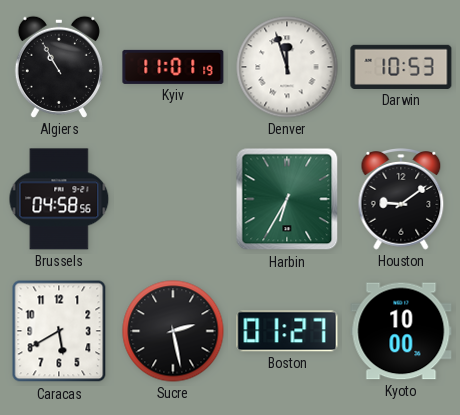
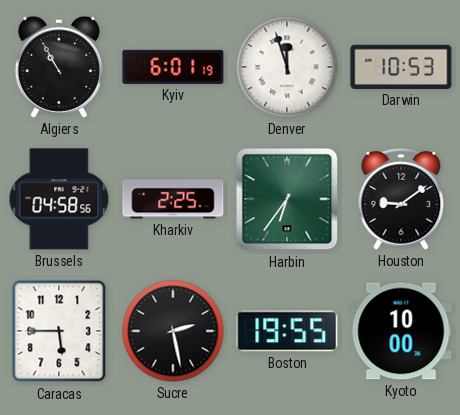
Kyiv: 11:01 -> 6:01
Kharkiv: none -> 2:25
Harbin: 6:35 -> 6:36
Caracas: 5:40 -> 5:45
Boston: 01:27 -> 19:55
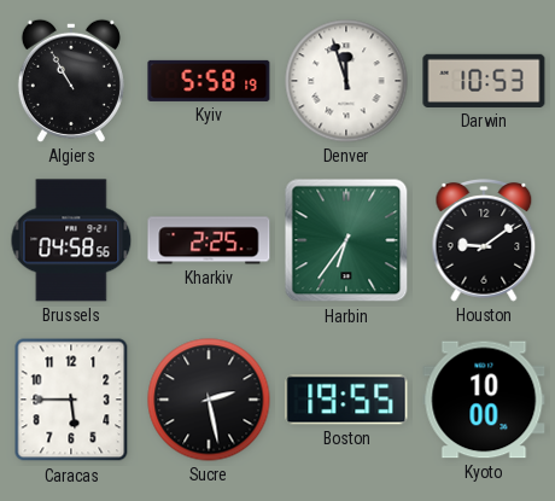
Kyiv: 6:01 -> 5:58
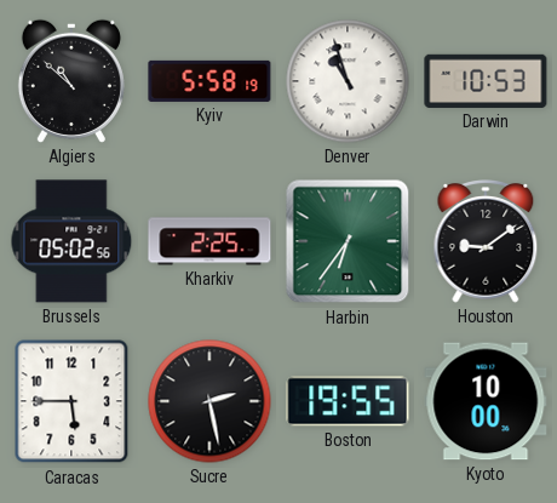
Algiers: 10:55 -> 10:52
Denver: 11:57 -> 10:57
Brussels: 04:58 -> 05:02
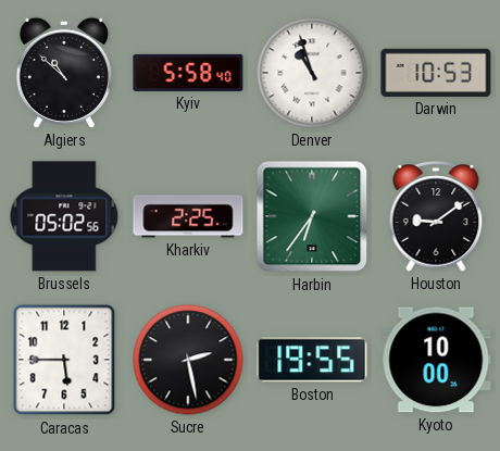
Kyiv: 5:58:19 -> 5:58:40
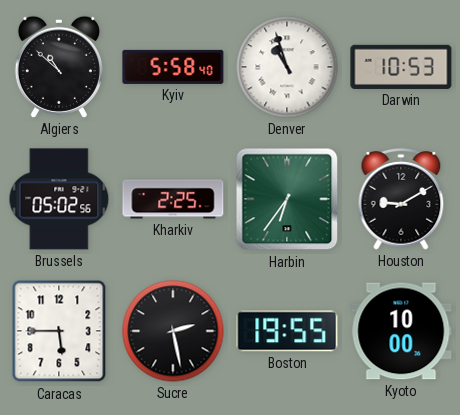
Houston: 9:09 -> 9:10
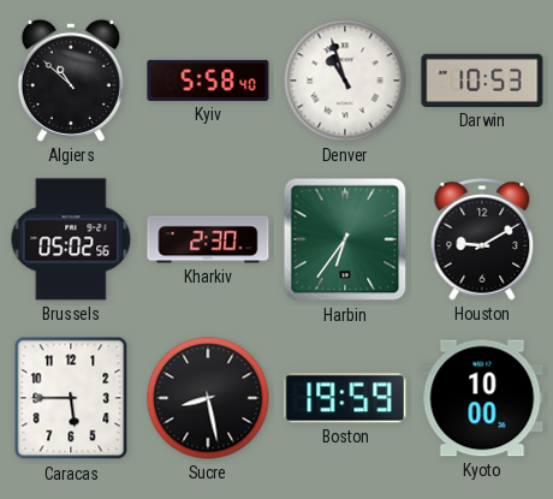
Kharkiv: 2:25 -> 2:30
Sucre: 2:28 -> 8:28
Boston: 19:55 -> 19:59
